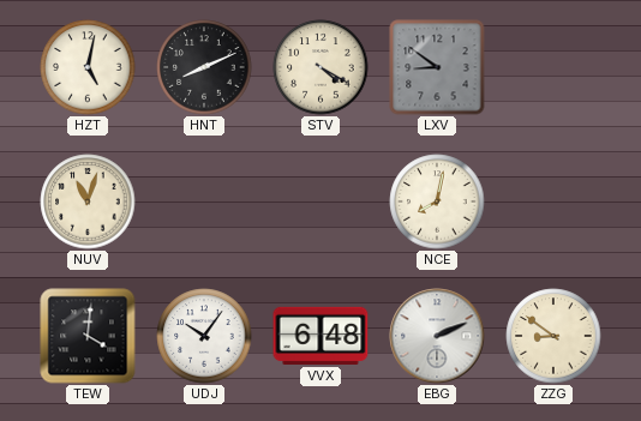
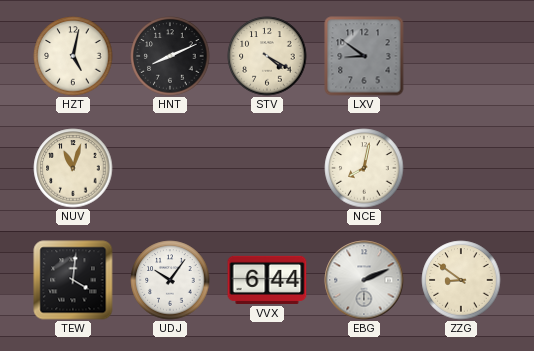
VVX: 6:48 -> 6:44
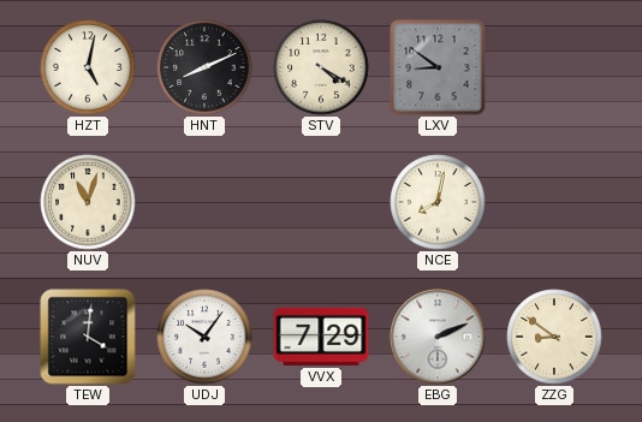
VVX: 6:44 -> 7:29
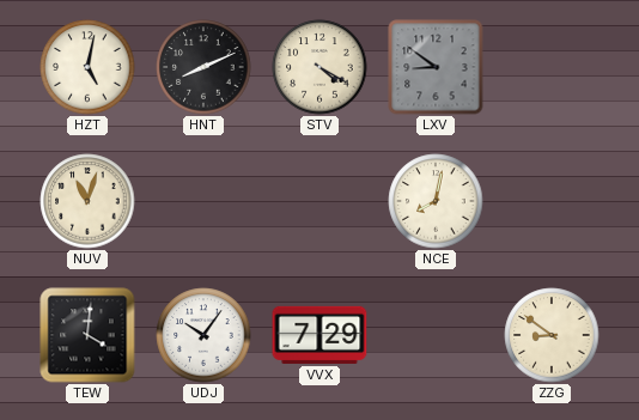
EBG: 2:11 -> none
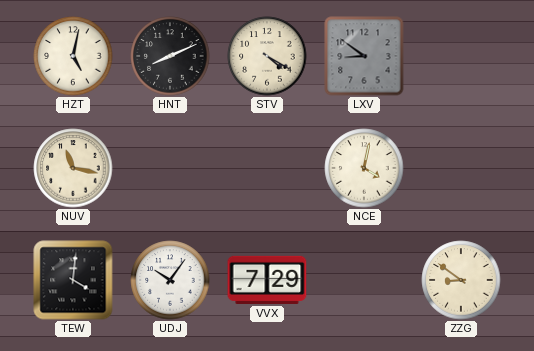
NUV: 11:03 -> 11:17
NCE: 8:02 -> 4:02
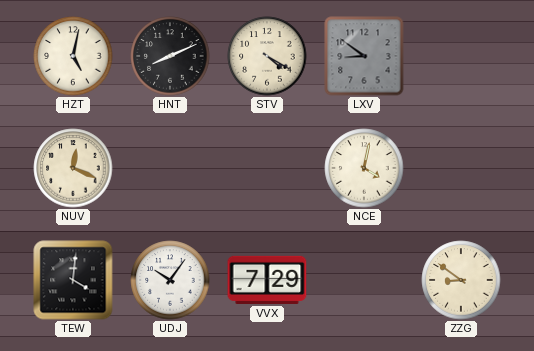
NUV: 11:17 -> 12:19
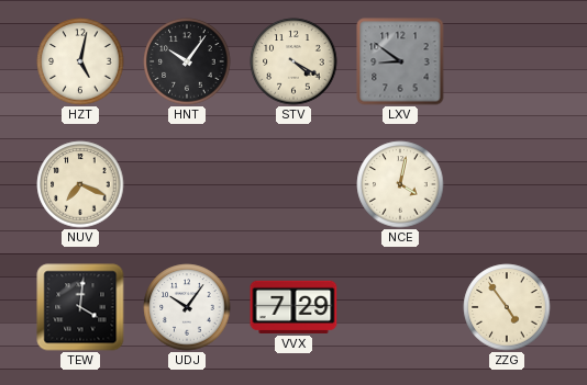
HNT: 8:11 -> 10:06
NUV: 12:19 -> 7:19
ZZG: 8:51 -> 4:54
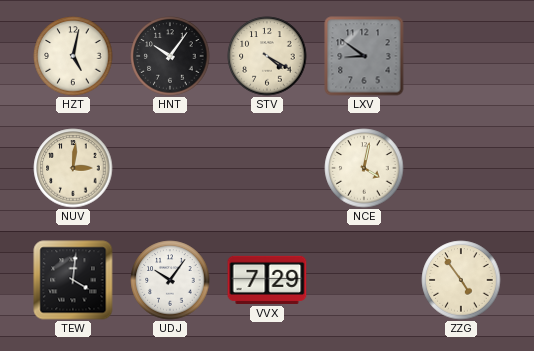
NUV: 7:19 -> 3:01
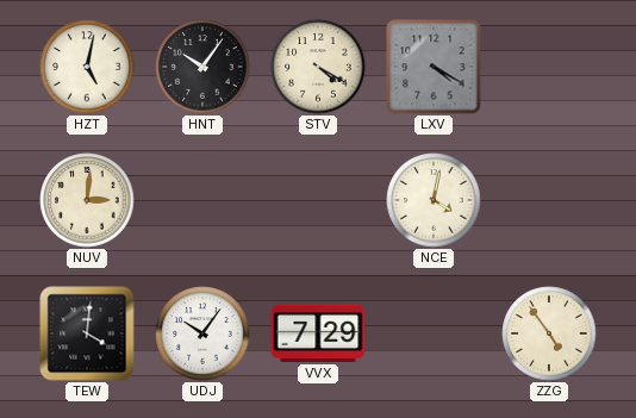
LXV: 8:51 -> 4:20
